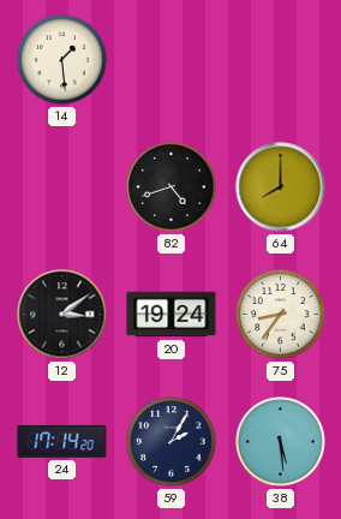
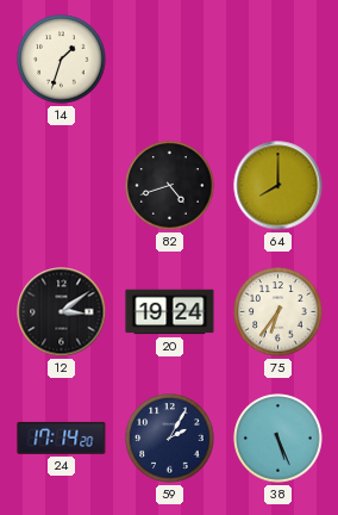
14: 1:29 -> 1:33
75: 8:36 -> 6:36
38: 5:29 -> 5:26
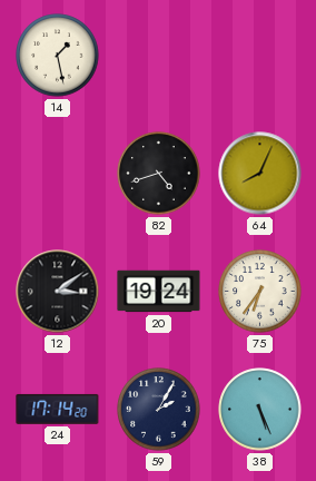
14: 1:33 -> 1:28
64: 8:00 -> 8:04
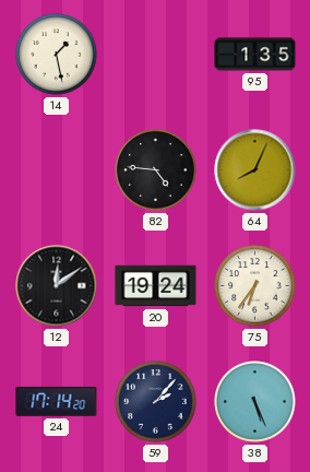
95: none -> 1:35
82: 4:42 -> 4:46
12: 3:09 -> 12:09
59: 2:05 -> 2:07
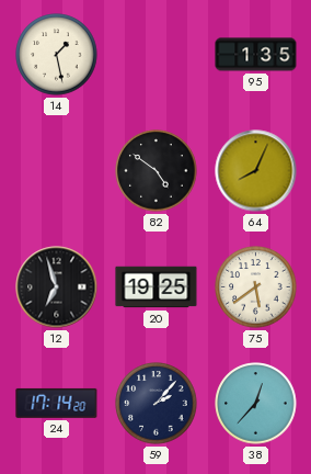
82: 4:46 -> 4:51
12: 12:09 -> 6:57
20: 19:24 -> 19:25
75: 6:36 -> 5:39
38: 5:26 -> 12:37
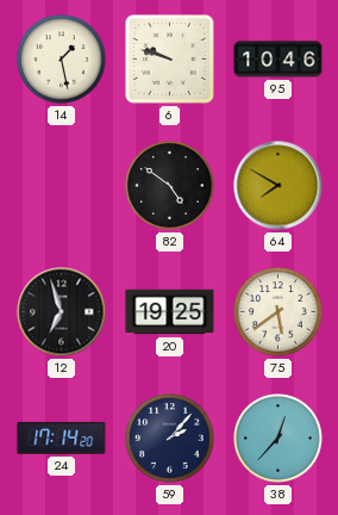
6: none -> 9:48
95: 1:35 -> 10:46
64: 8:04 -> 7:50
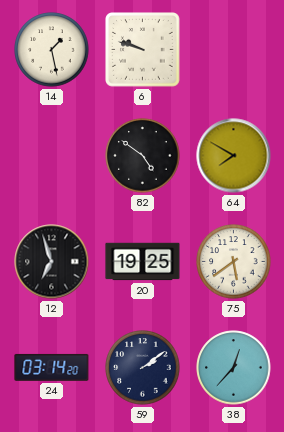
95: 10:46 -> none
24: 17:14 -> 03:14
59: 2:07 -> 2:09
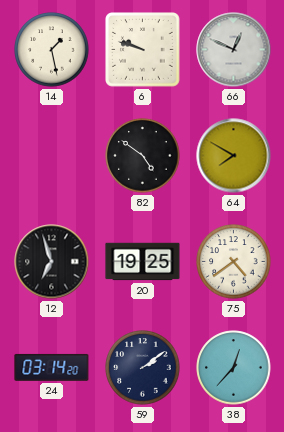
66: none -> 12:49
75: 5:39 -> 4:39
